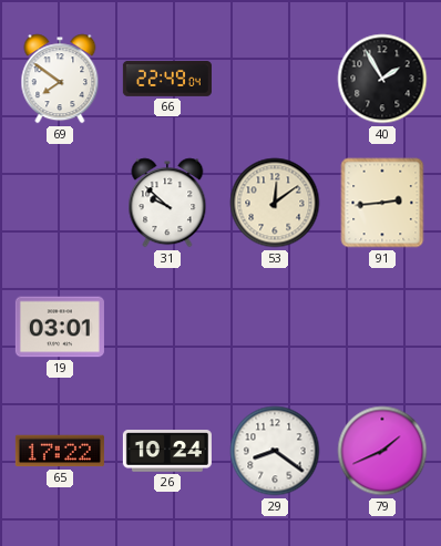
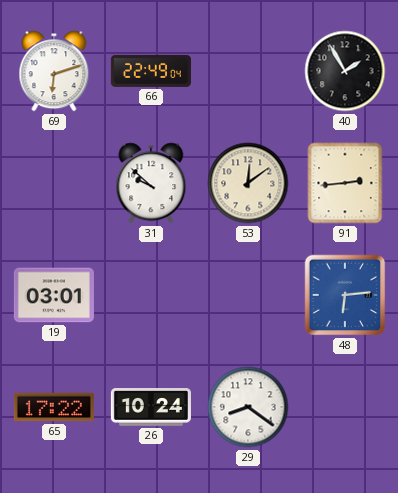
69: 7:51 -> 6:12
48: none -> 6:14
79: 1:41 -> none
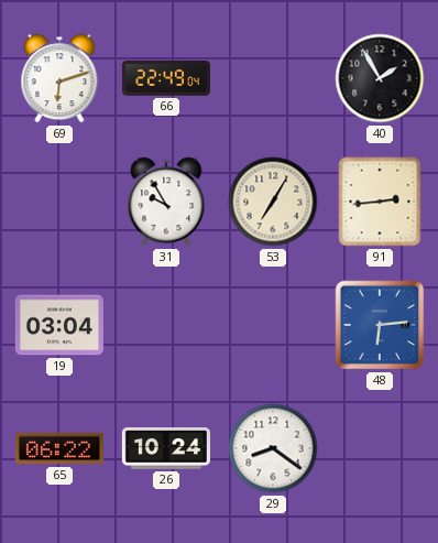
31: 9:52 -> 9:55
53: 12:09 -> 7:05
19: 03:01 -> 03:04
65: 17:22 -> 06:22
